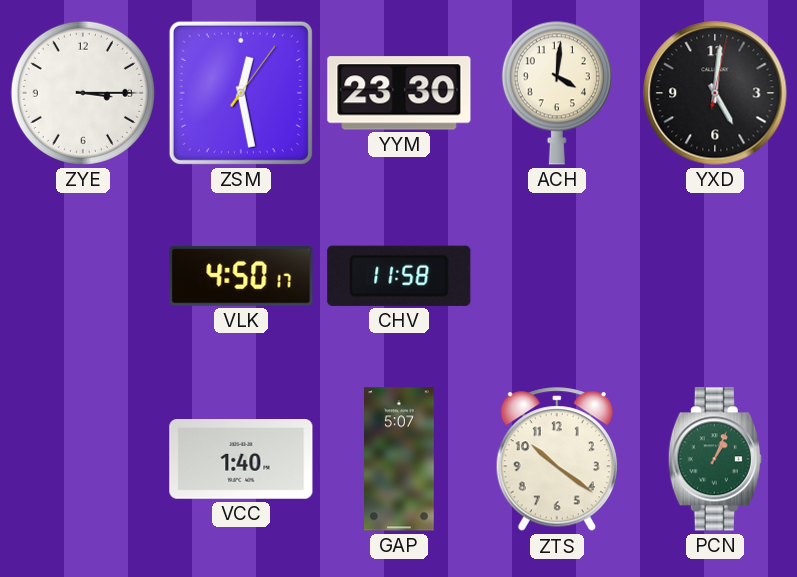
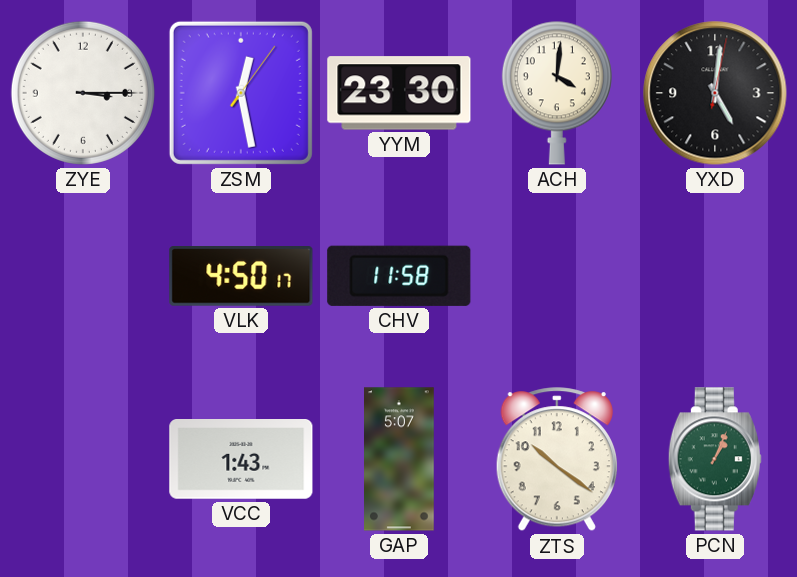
VCC: 1:40 -> 1:43
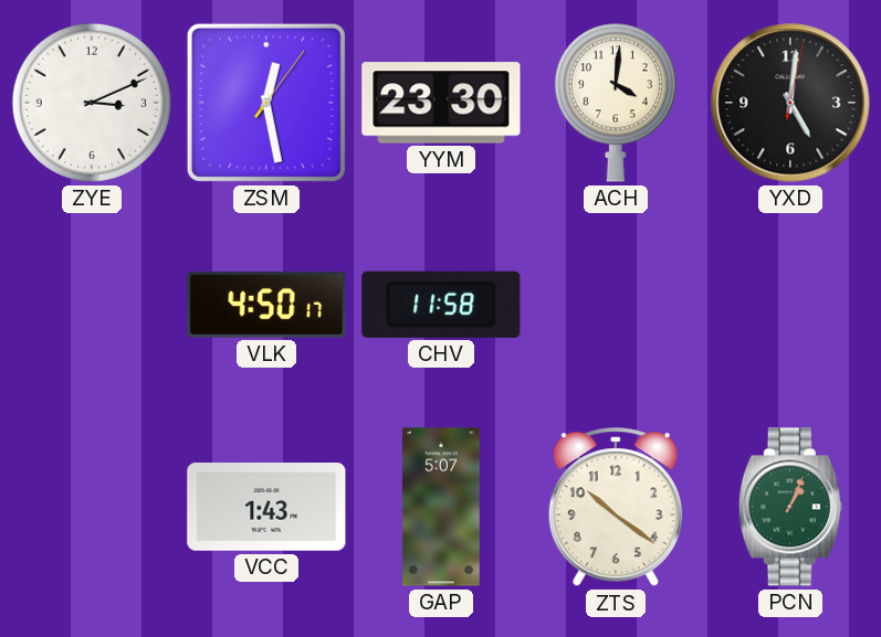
ZYE: 3:15 -> 3:11
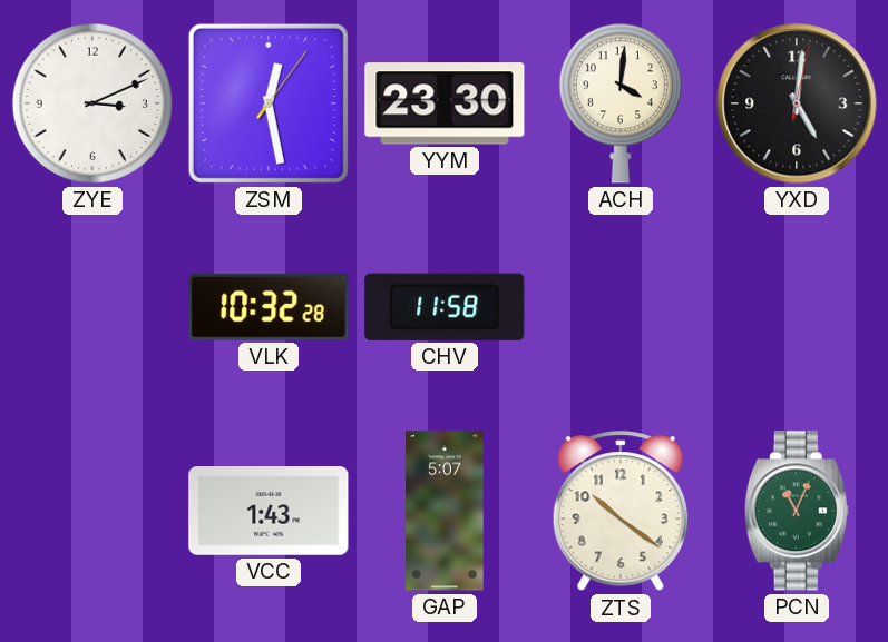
VLK: 4:50 -> 10:32
PCN: 1:04 -> 11:04
